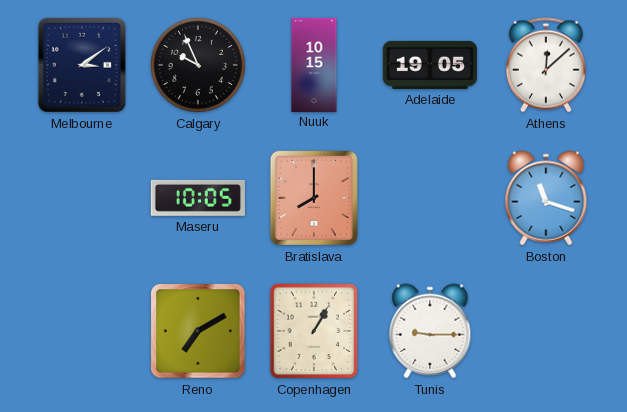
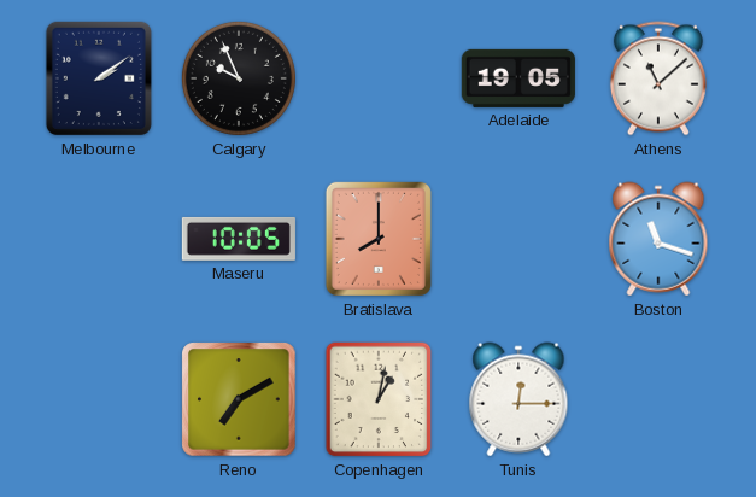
Melbourne: 3:09 -> 2:09
Nuuk: 10:15 -> none
Athens: 12:08 -> 11:08
Copenhagen: 1:05 -> 1:02
Tunis: 9:15 -> 12:15
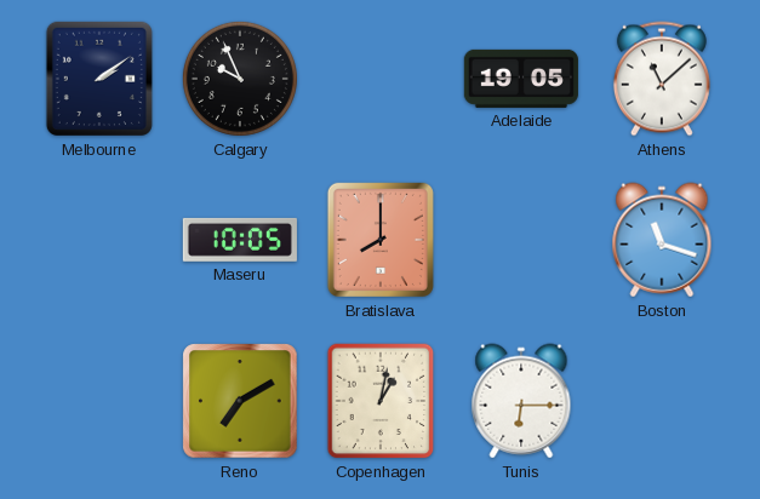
Tunis: 12:15 -> 6:15
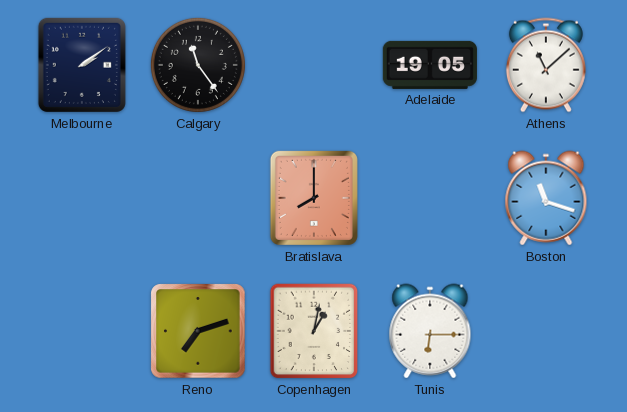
Calgary: 9:56 -> 11:24
Maseru: 10:05 -> none
Reno: 7:10 -> 7:12
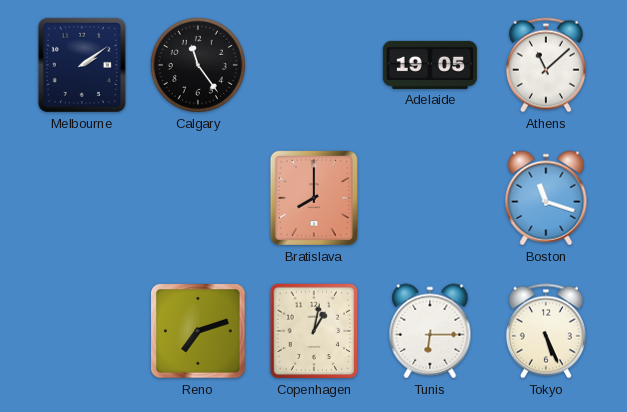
Tokyo: none -> 5:26
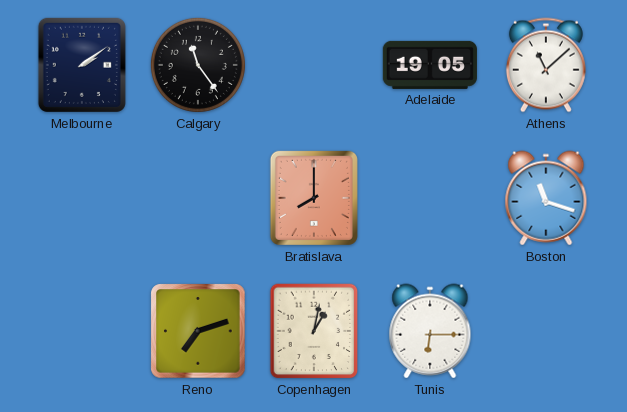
Tokyo: 5:26 -> none
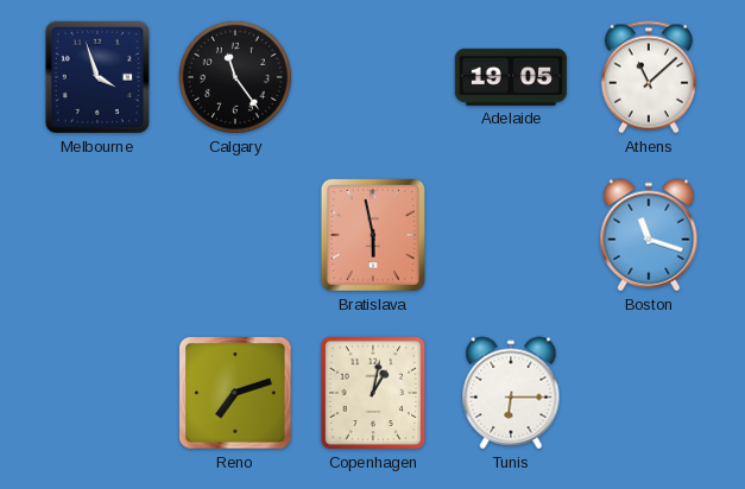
Melbourne: 2:09 -> 3:57
Bratislava: 8:00 -> 5:58
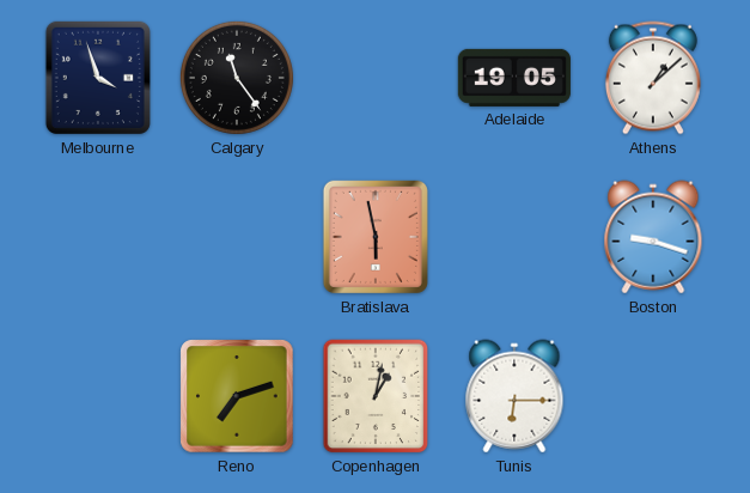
Athens: 11:08 -> 1:08
Boston: 11:18 -> 9:18
